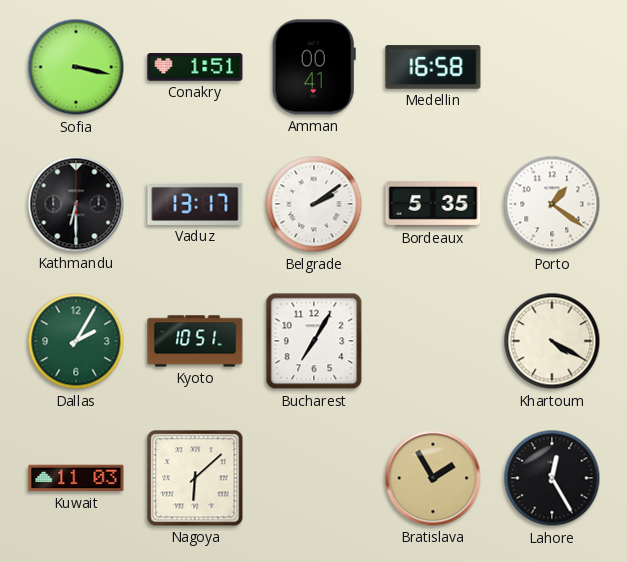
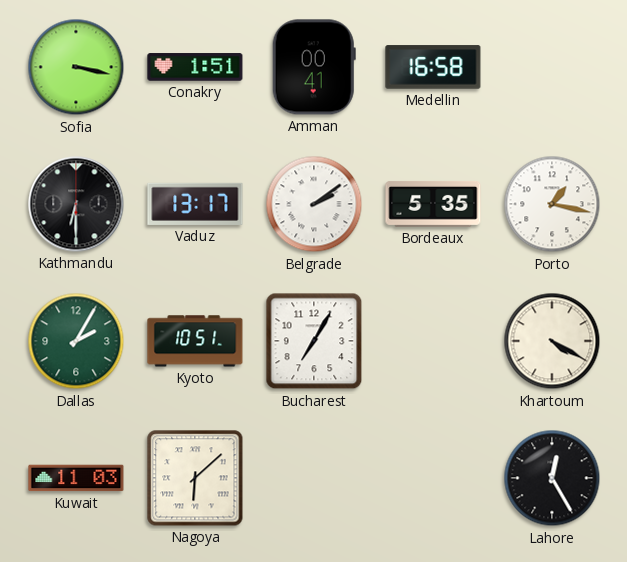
Porto: 1:21 -> 1:17
Bratislava: 1:55 -> none
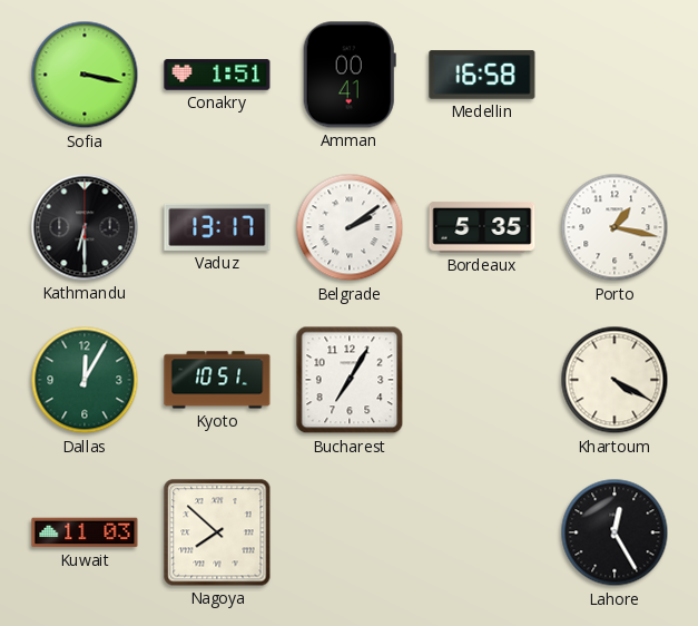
Dallas: 2:05 -> 12:05
Nagoya: 6:08 -> 7:52
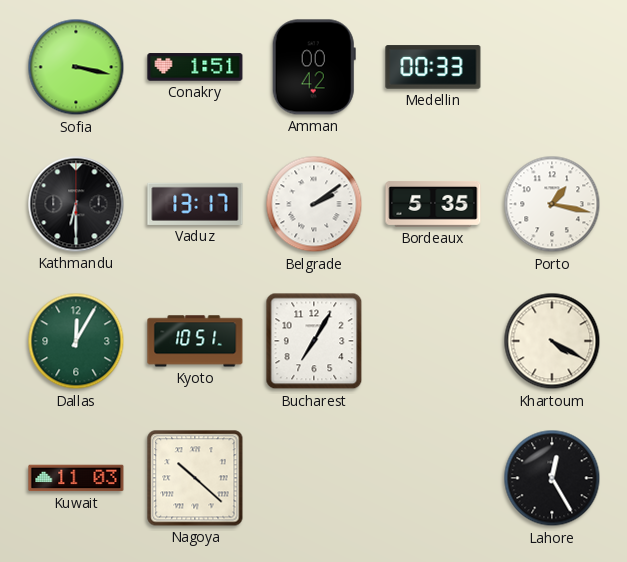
Amman: 00:41 -> 00:42
Medellin: 16:58 -> 00:33
Nagoya: 7:52 -> 10:22
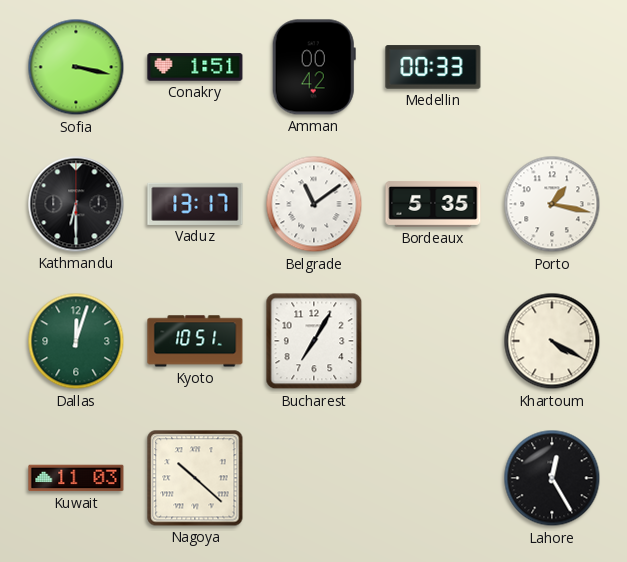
Belgrade: 2:09 -> 11:09
Dallas: 12:05 -> 12:03
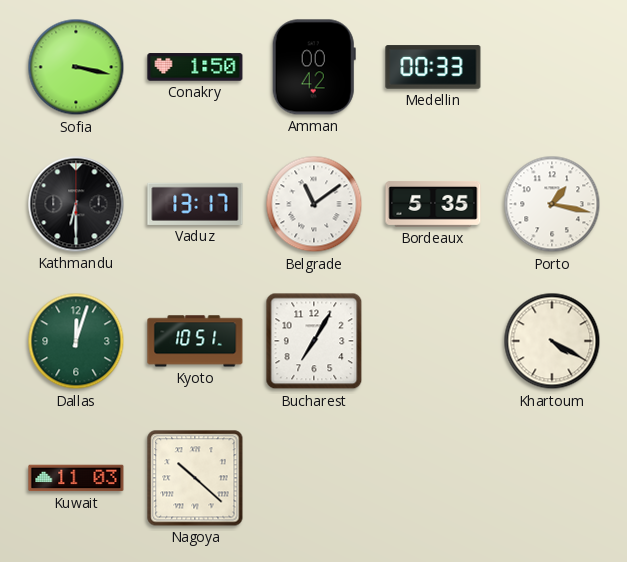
Conakry: 1:51 -> 1:50
Lahore: 12:25 -> none
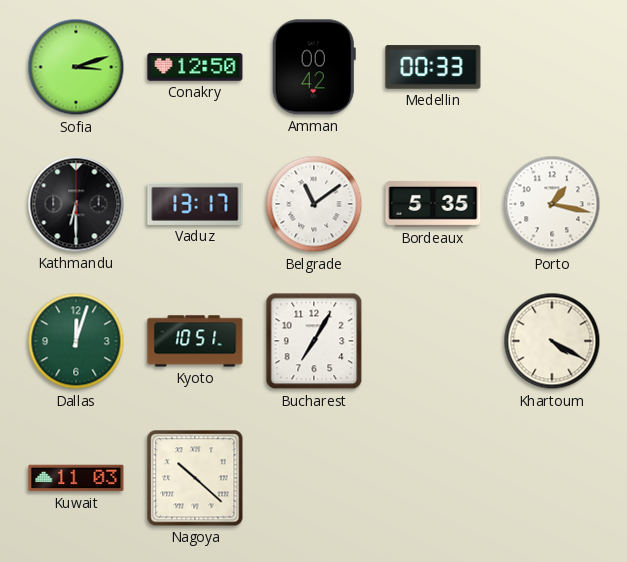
Sofia: 3:17 -> 3:12
Conakry: 1:50 -> 12:50
